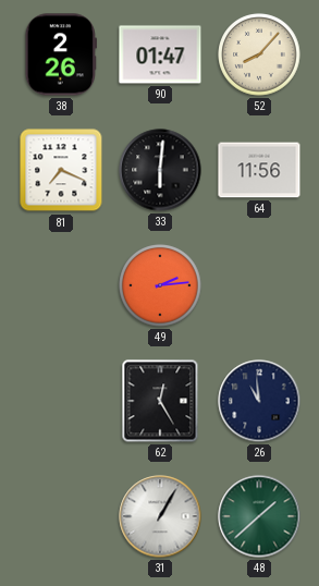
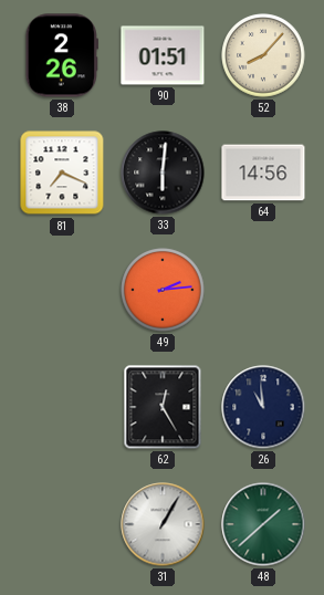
90: 01:47 -> 01:51
64: 11:56 -> 14:56
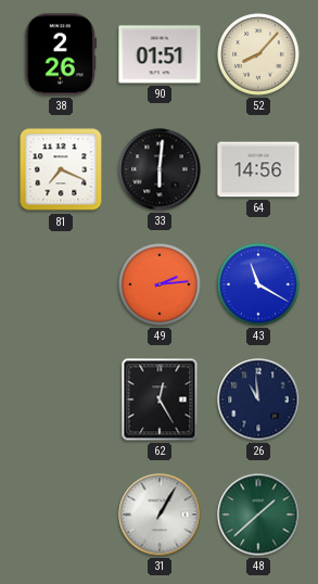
43: none -> 11:20
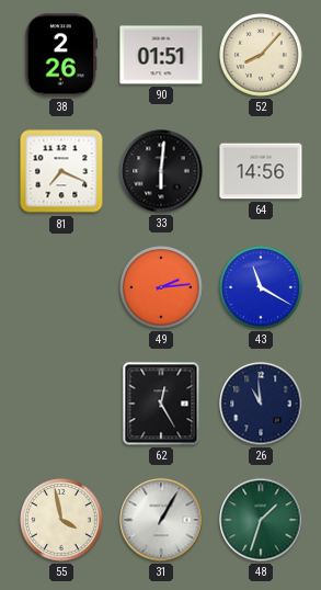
55: none -> 3:58
48: 1:38 -> 1:33
